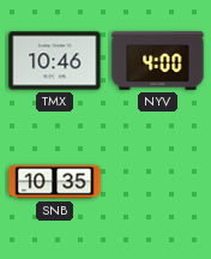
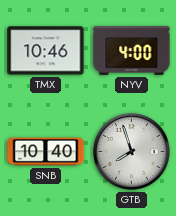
SNB: 10:35 -> 10:40
GTB: none -> 7:57
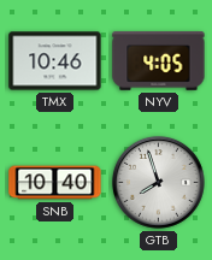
NYV: 4:00 -> 4:05
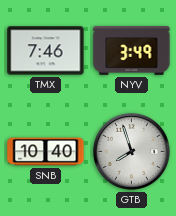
TMX: 10:46 -> 7:46
NYV: 4:05 -> 3:49
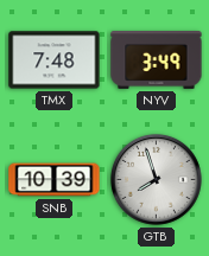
TMX: 7:46 -> 7:48
SNB: 10:40 -> 10:39
